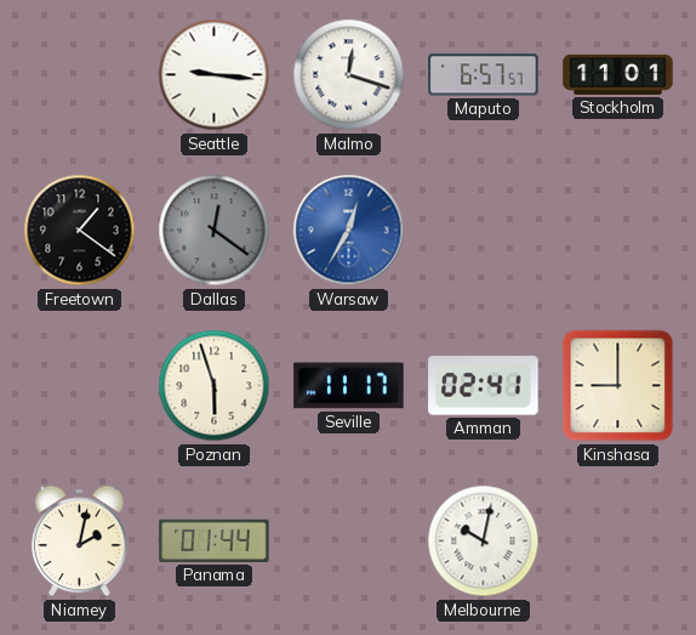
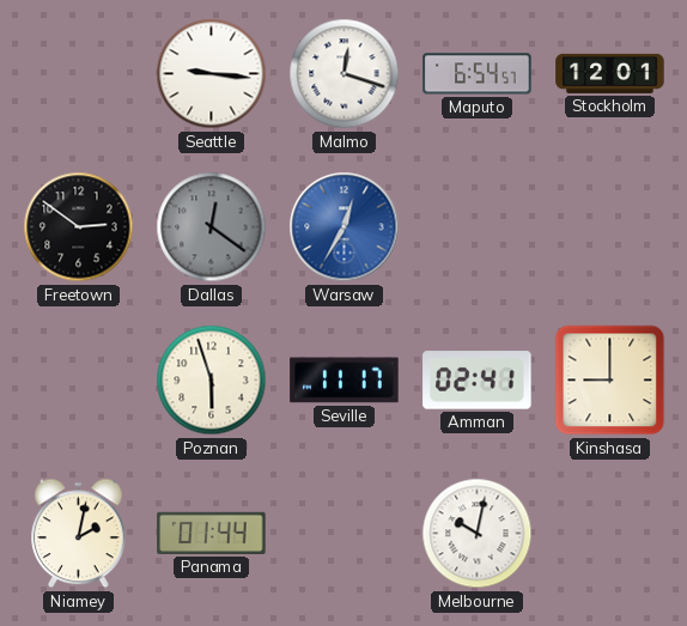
Maputo: 6:57 -> 6:54
Stockholm: 11:01 -> 12:01
Freetown: 1:21 -> 2:51
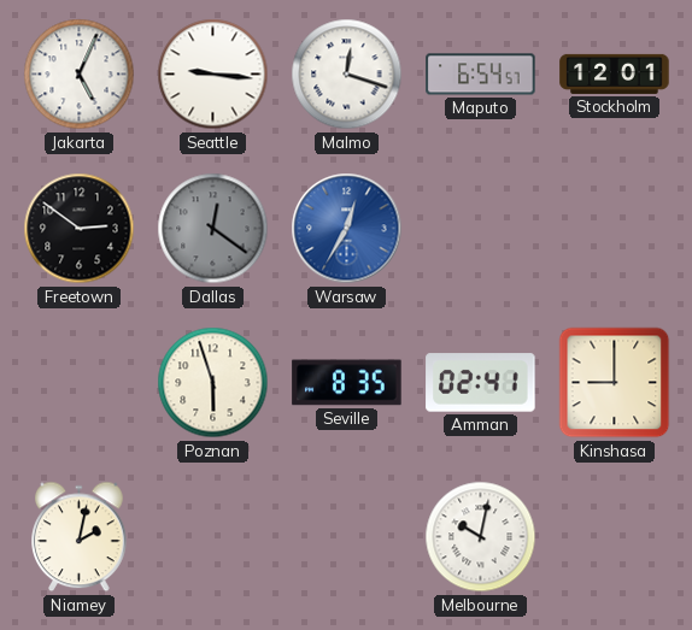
Jakarta: none -> 5:04
Seville: 11:17 -> 8:35
Panama: 01:44 -> none
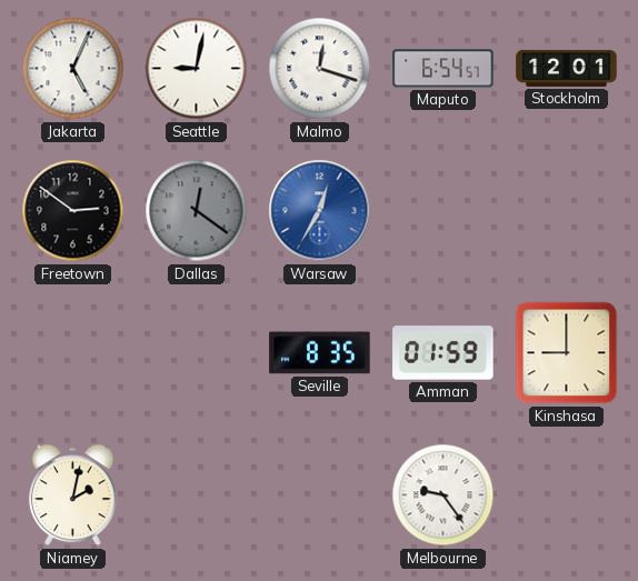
Seattle: 9:16 -> 9:02
Poznan: 5:57 -> none
Amman: 02:41 -> 01:59
Melbourne: 10:02 -> 9:24
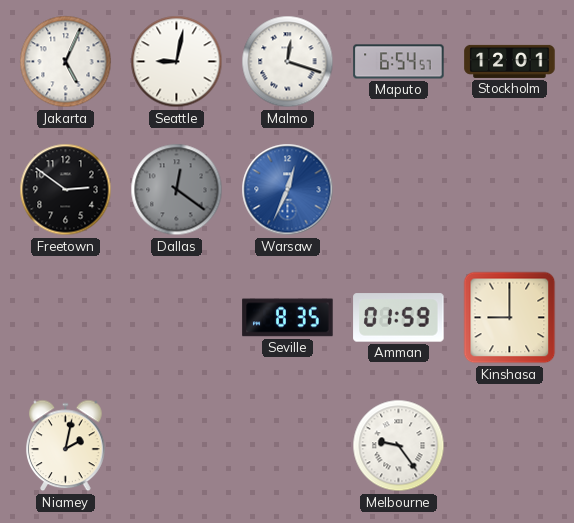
Warsaw: 12:35 -> 12:34
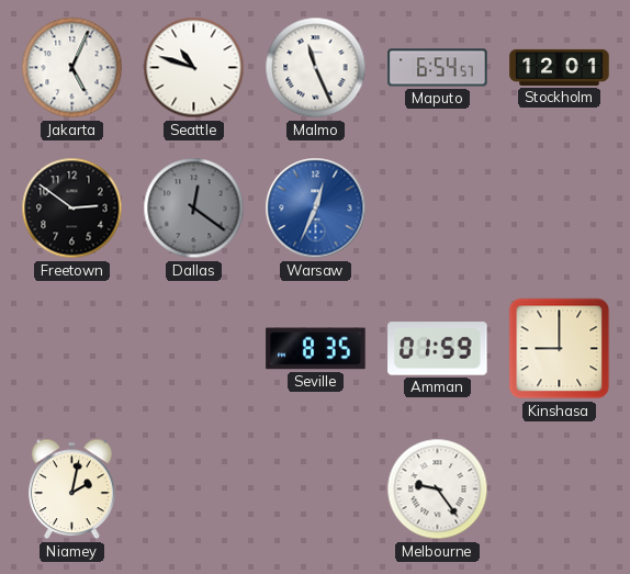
Seattle: 9:02 -> 10:48
Malmo: 12:18 -> 11:26
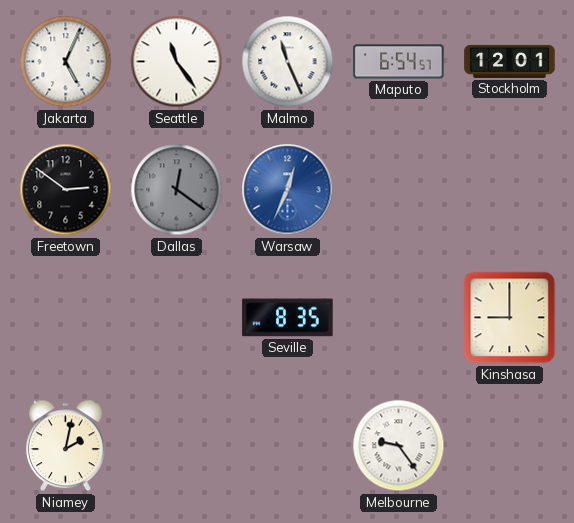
Seattle: 10:48 -> 11:24
Amman: 01:59 -> none
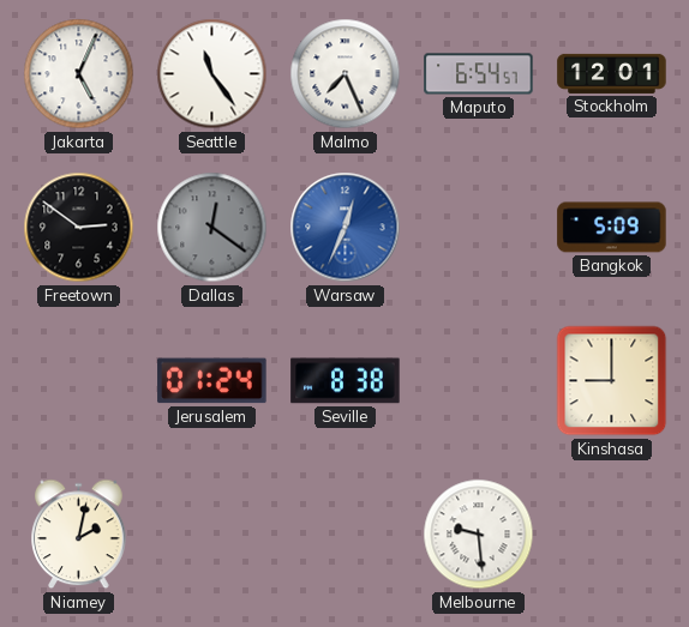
Malmo: 11:26 -> 7:26
Bangkok: none -> 5:09
Jerusalem: none -> 01:24
Seville: 8:35 -> 8:38
Melbourne: 9:24 -> 9:29
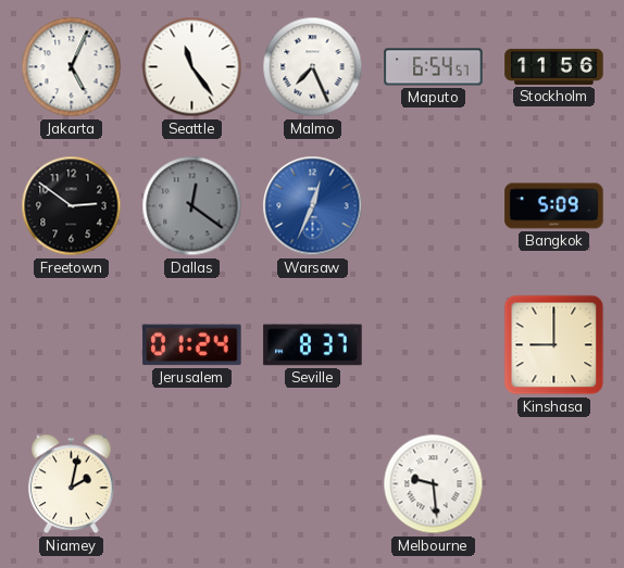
Stockholm: 12:01 -> 11:56
Seville: 8:38 -> 8:37
